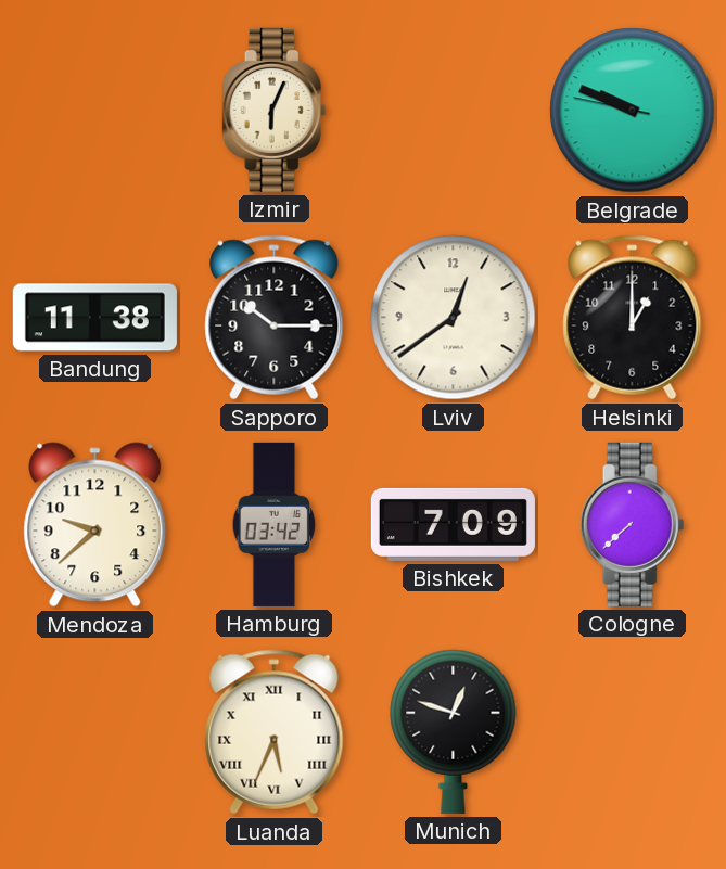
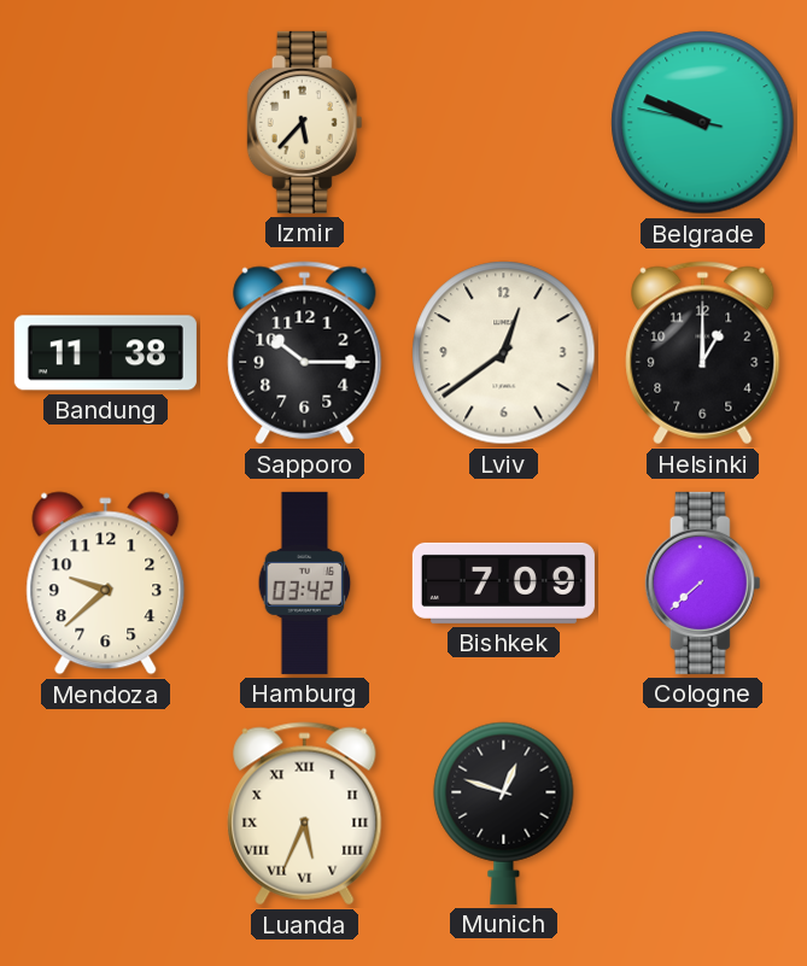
Izmir: 6:04 -> 5:37
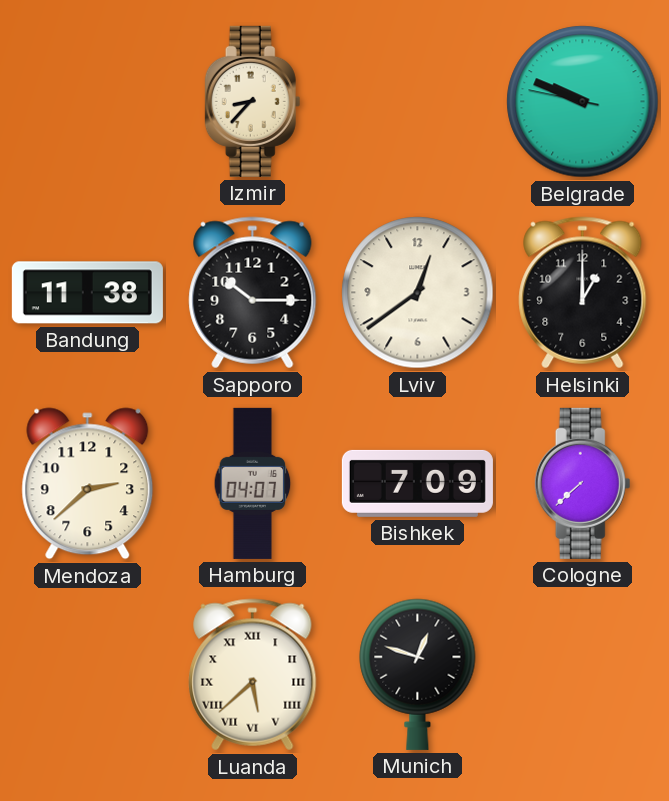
Izmir: 5:37 -> 8:37
Mendoza: 9:38 -> 2:38
Hamburg: 03:42 -> 04:07
Luanda: 5:34 -> 5:38
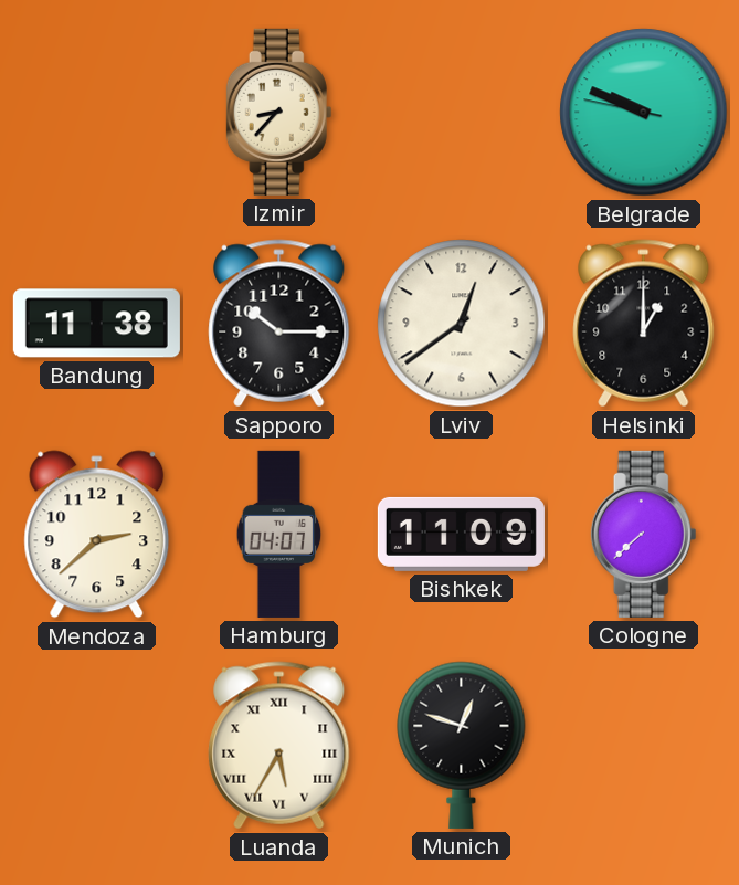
Bishkek: 7:09 -> 11:09
Luanda: 5:38 -> 5:35
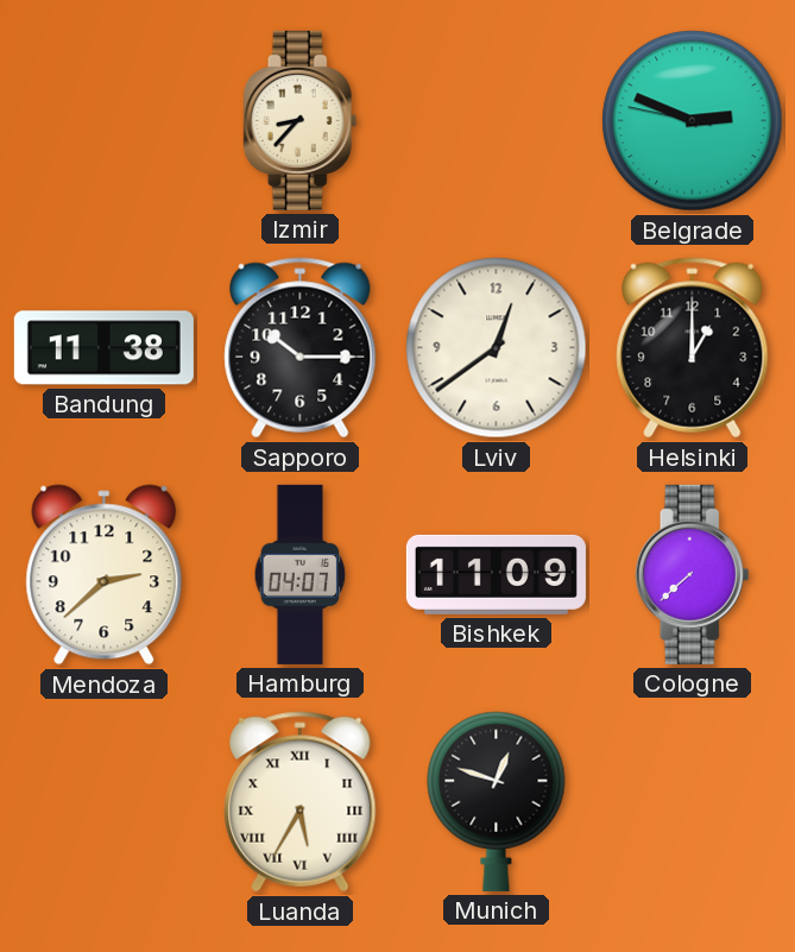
Belgrade: 9:48 -> 2:48
